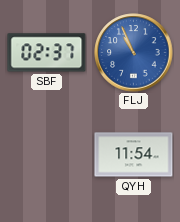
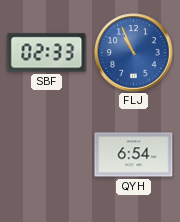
SBF: 02:37 -> 02:33
QYH: 11:54 -> 6:54
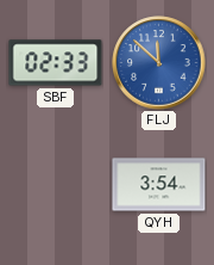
FLJ: 10:56 -> 11:52
QYH: 6:54 -> 3:54
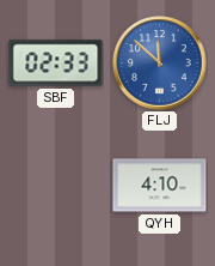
QYH: 3:54 -> 4:10
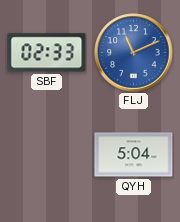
FLJ: 11:52 -> 11:11
QYH: 4:10 -> 5:04
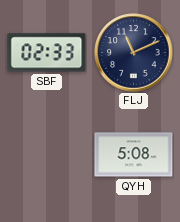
FLJ dial: blue -> navy
QYH: 5:04 -> 5:08
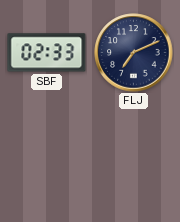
FLJ: 11:11 -> 7:11
QYH: 5:08 -> none
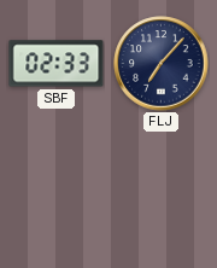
FLJ: 7:11 -> 7:07
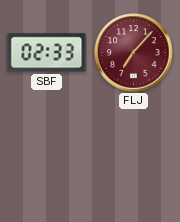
FLJ dial: navy -> burgundy
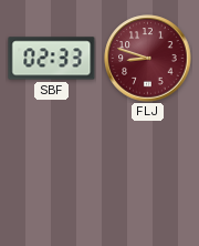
FLJ: 7:07 -> 8:48
